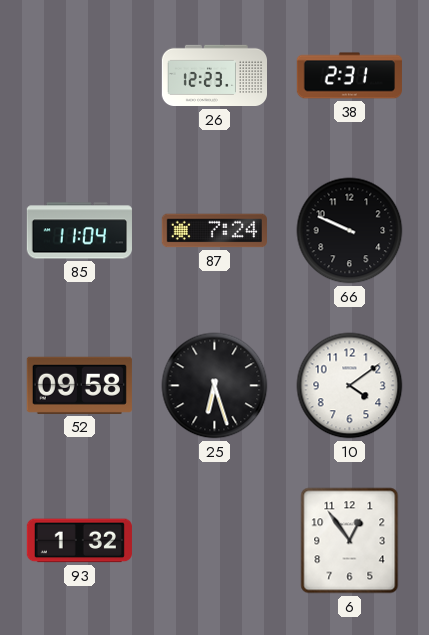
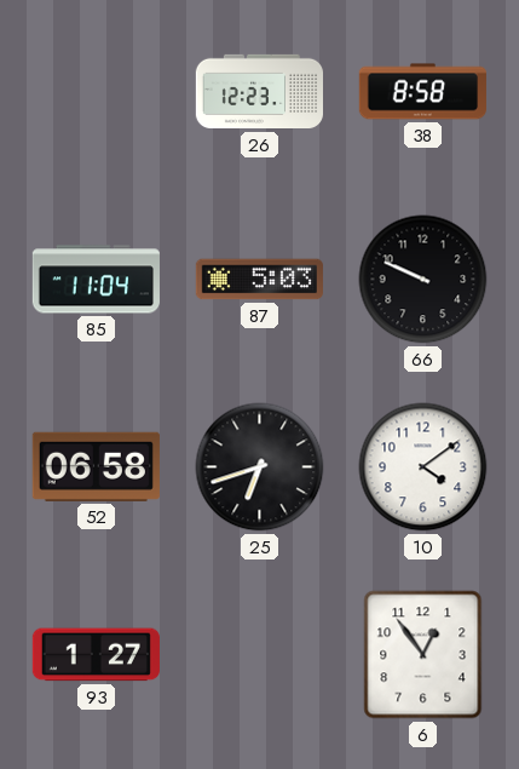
38: 2:31 -> 8:58
87: 7:24 -> 5:03
52: 09:58 -> 06:58
25: 6:27 -> 6:42
93: 1:32 -> 1:27
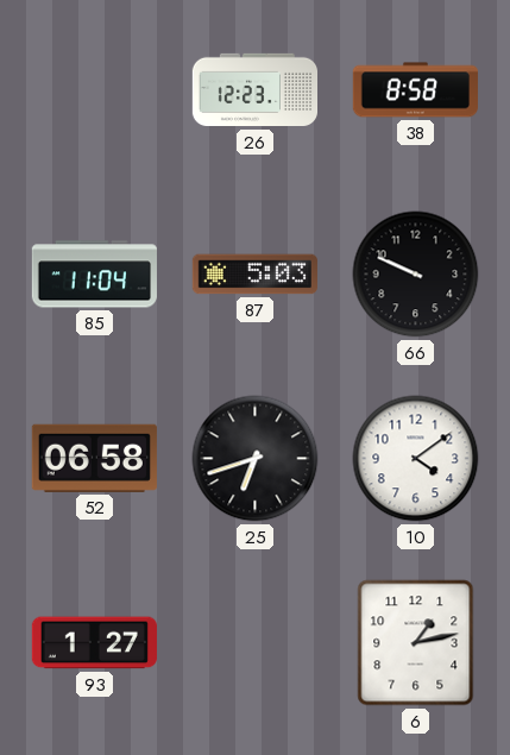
6: 12:54 -> 1:13
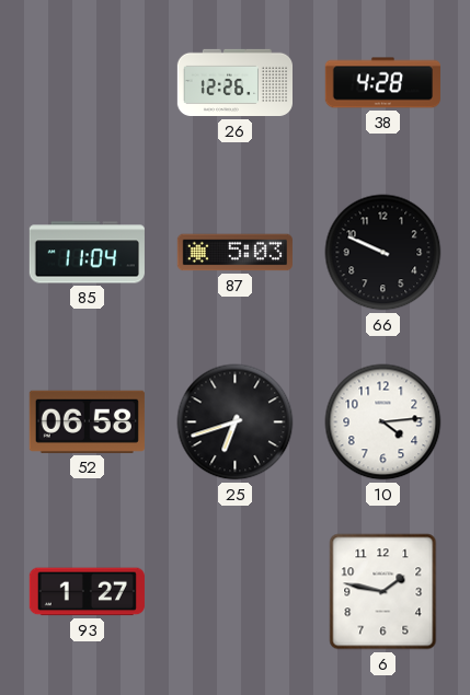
26: 12:23 -> 12:26
38: 8:58 -> 4:28
10: 4:09 -> 4:14
6: 1:13 -> 1:47
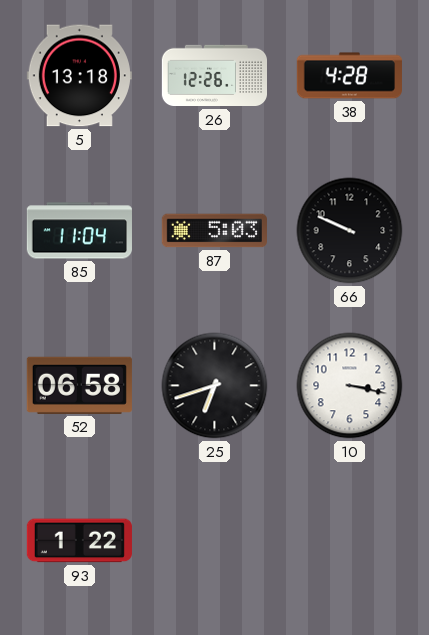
5: none -> 13:18
10: 4:14 -> 3:17
93: 1:27 -> 1:22
6: 1:47 -> none
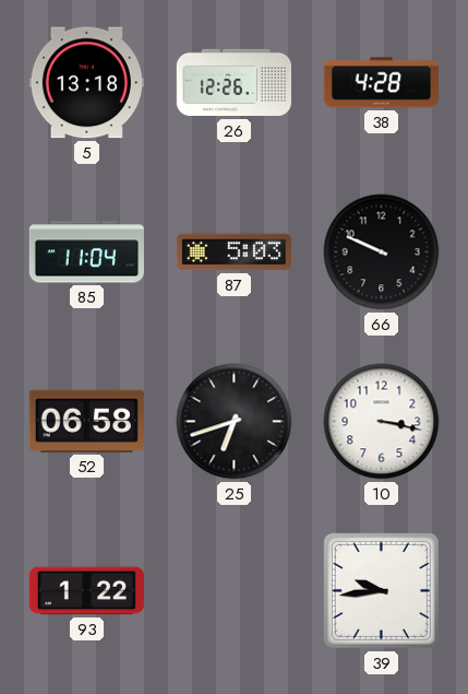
39: none -> 9:44
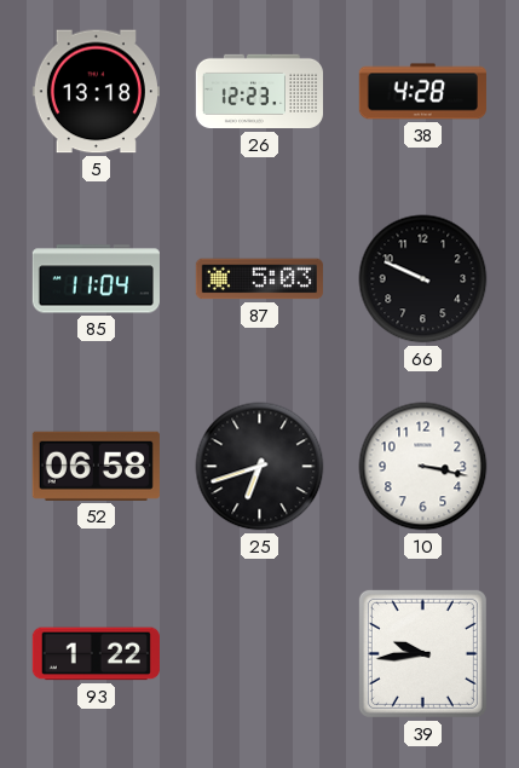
26: 12:26 -> 12:23
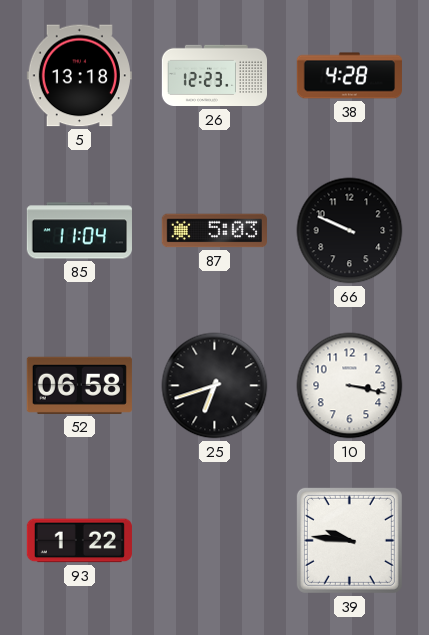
39: 9:44 -> 9:46
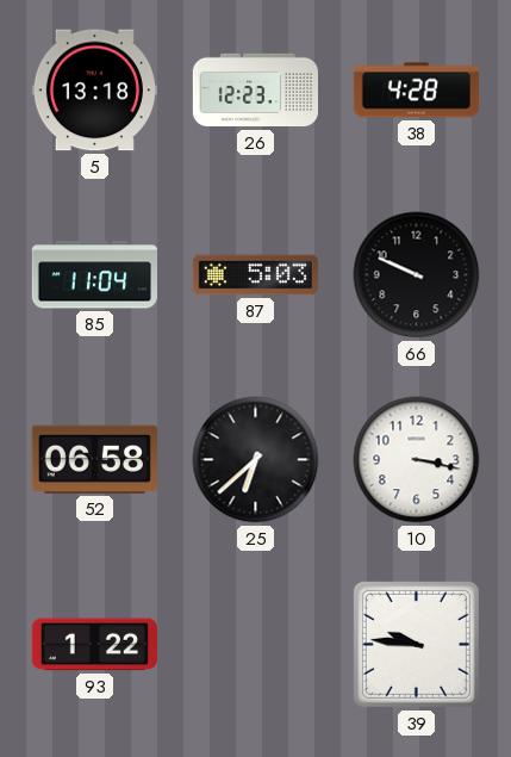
25: 6:42 -> 6:38
